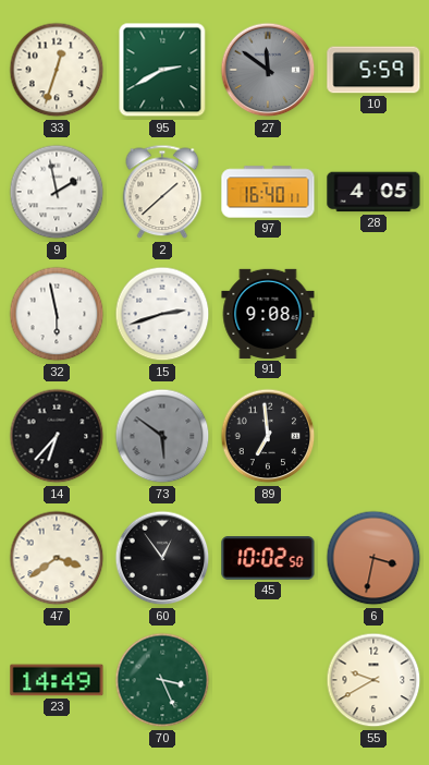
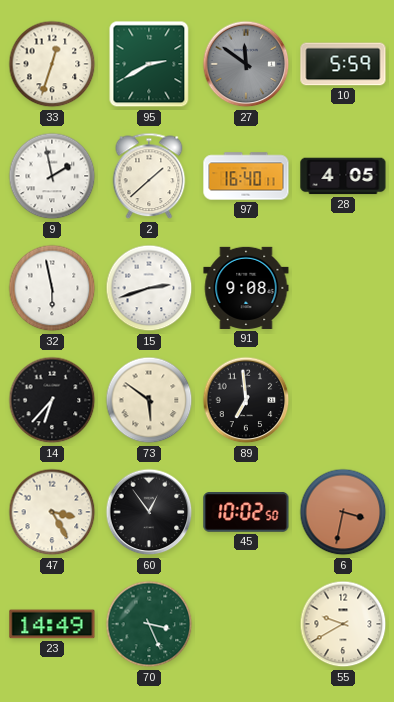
73 dial: grey -> cream
47: 3:39 -> 3:25
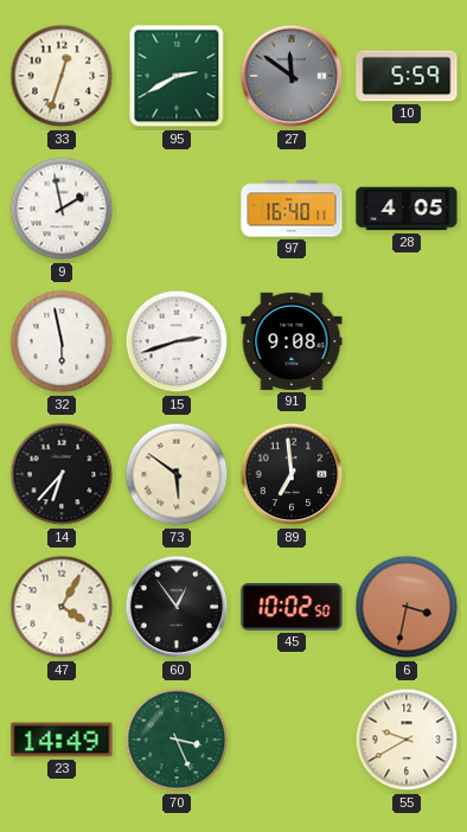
2: 1:38 -> none
47: 3:25 -> 4:05
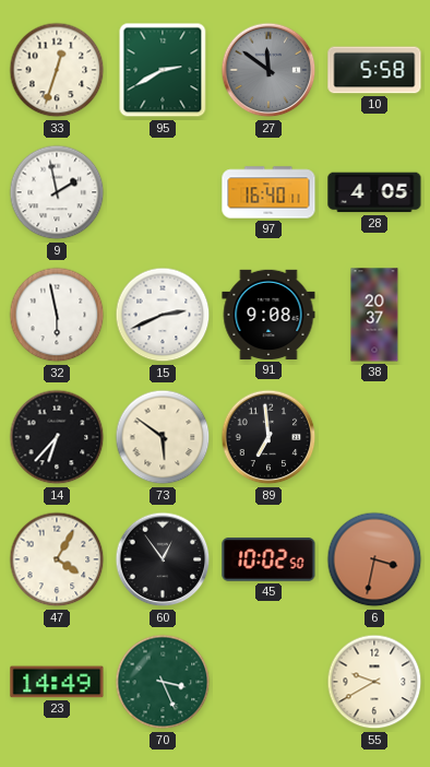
10: 5:59 -> 5:58
15: 2:42 -> 2:41
38: none -> 20:37
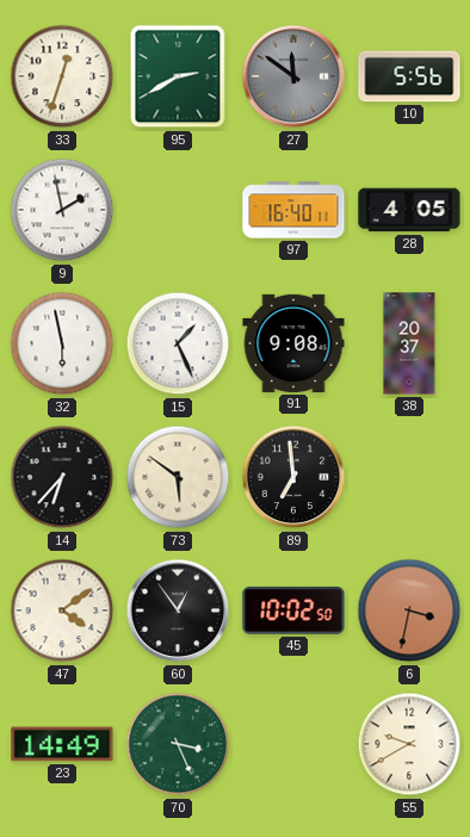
10: 5:58 -> 5:56
15: 2:41 -> 1:26
47: 4:05 -> 4:09
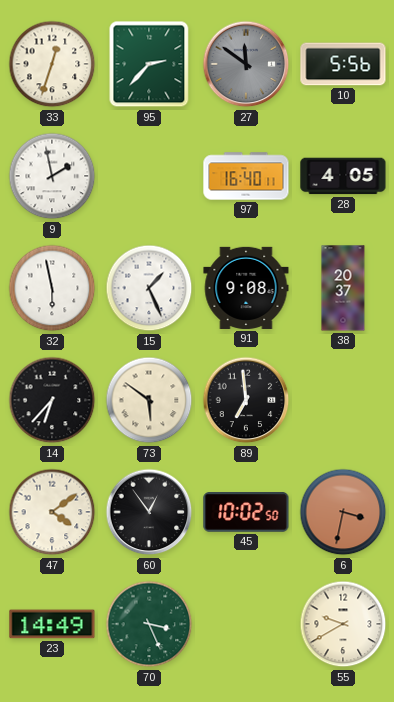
95: 2:40 -> 2:37
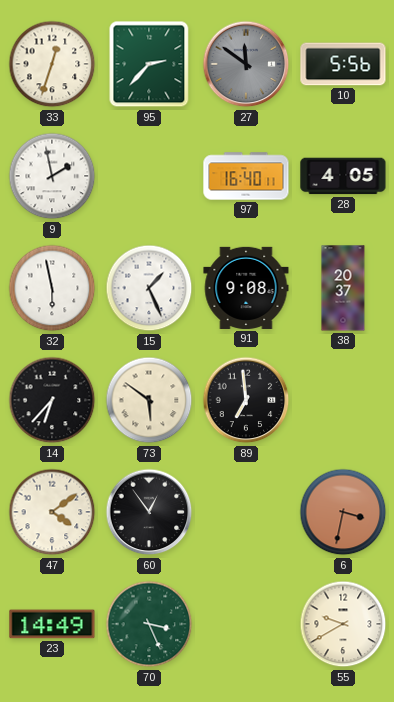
45: 10:02 -> none
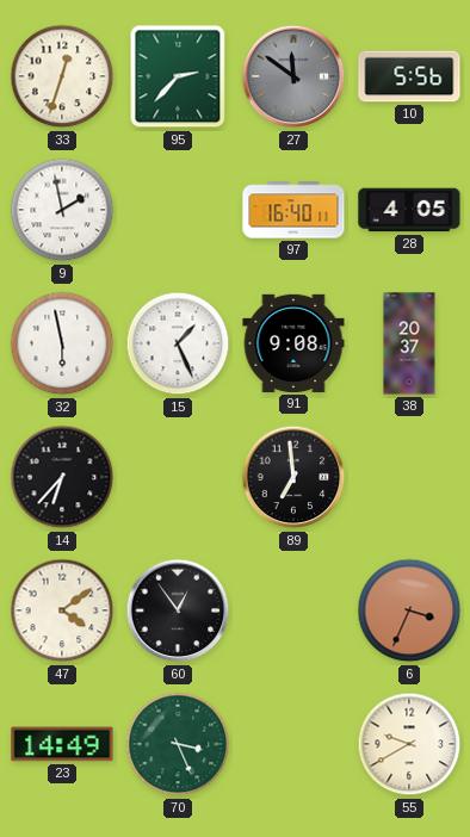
73: 5:51 -> none
6: 3:32 -> 3:34
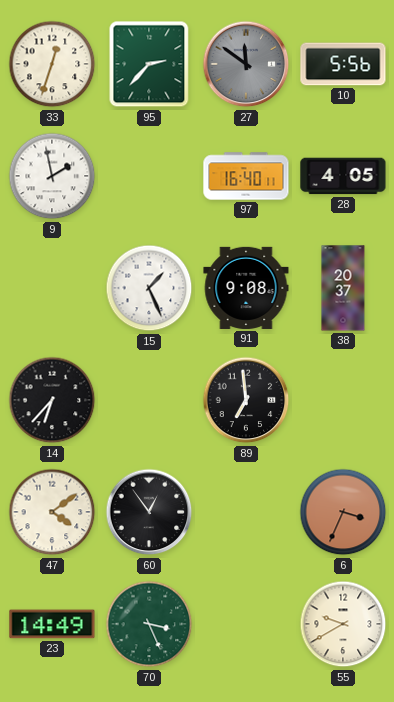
32: 5:58 -> none
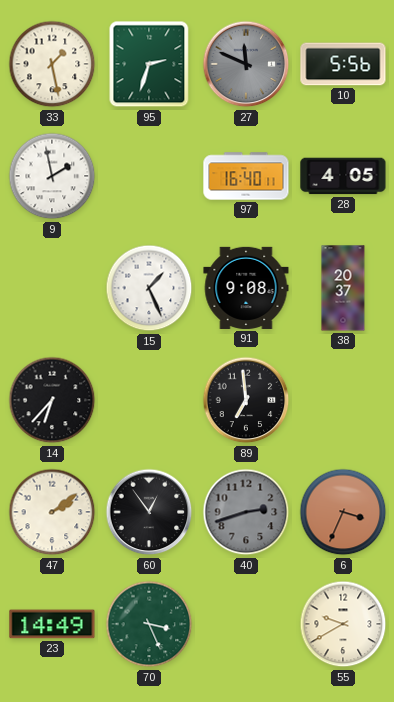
33: 12:33 -> 1:28
95: 2:37 -> 2:33
27: 11:51 -> 11:49
47: 4:09 -> 2:09
40: none -> 2:42
